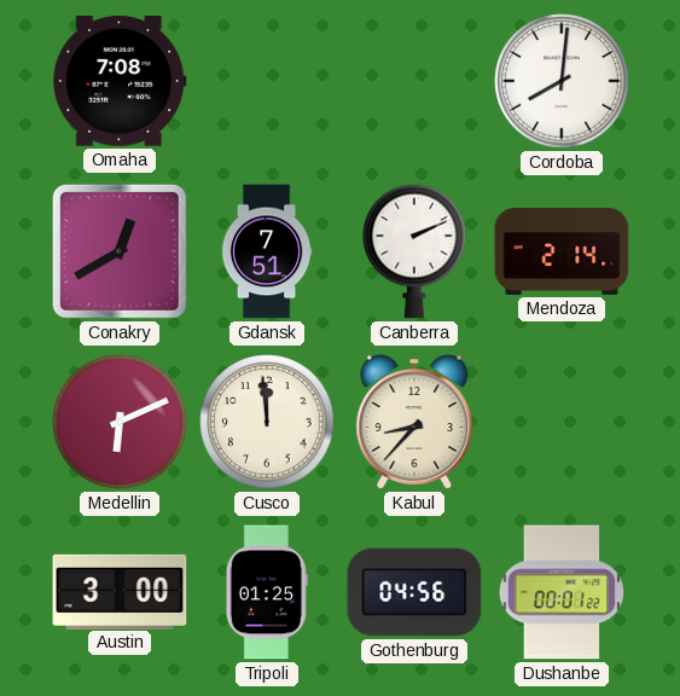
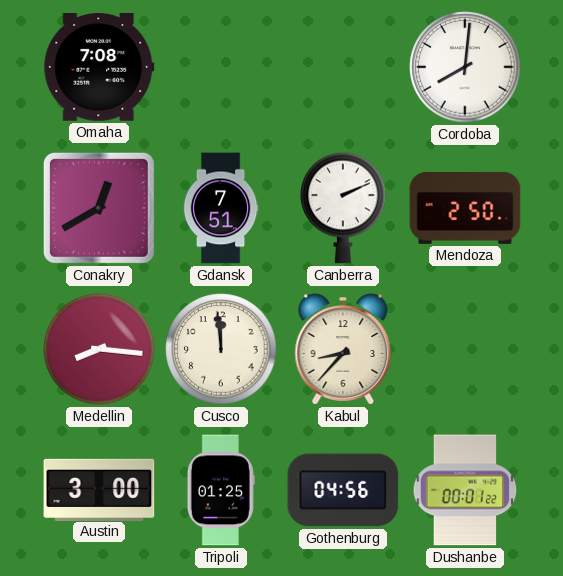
Mendoza: 2:14 -> 2:50
Medellin: 6:11 -> 8:16
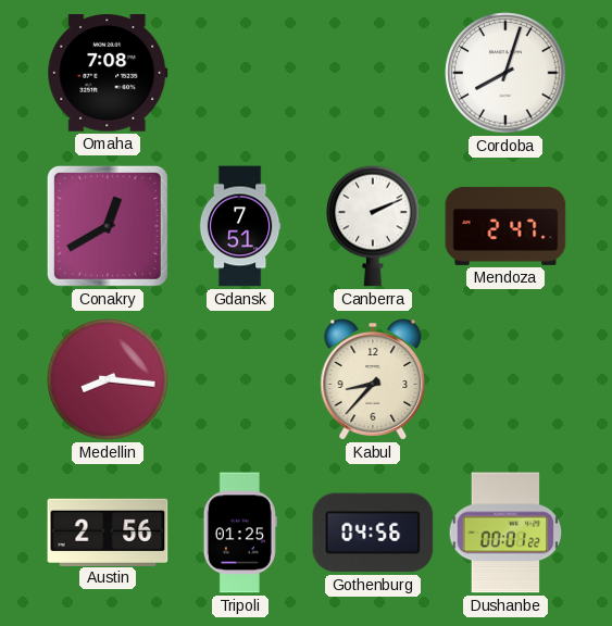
Cordoba: 8:01 -> 8:03
Mendoza: 2:50 -> 2:47
Cusco: 11:59 -> none
Austin: 3:00 -> 2:56
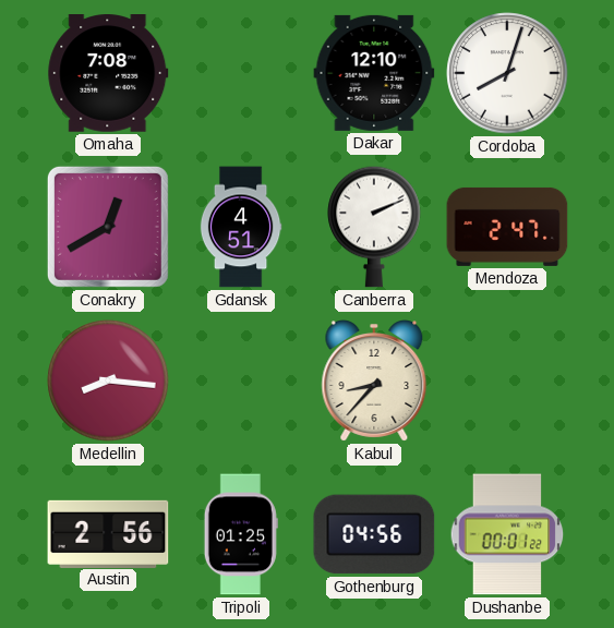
Dakar: none -> 12:10
Gdansk: 7:51 -> 4:51
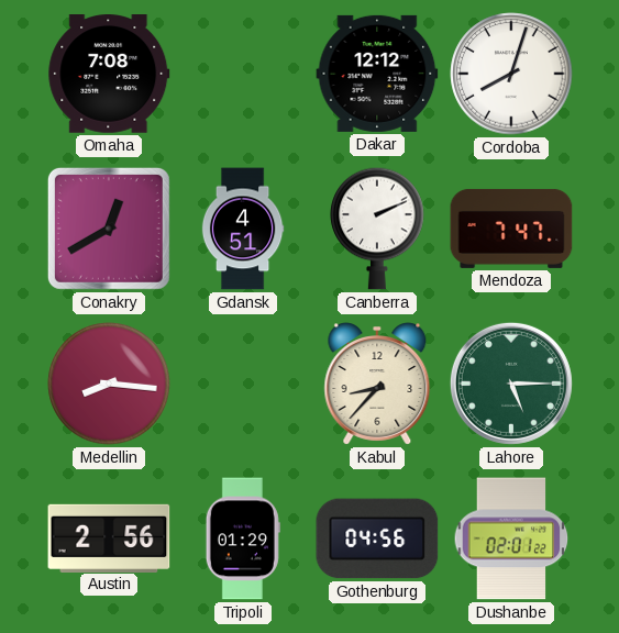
Dakar: 12:10 -> 12:12
Mendoza: 2:47 -> 7:47
Lahore: none -> 5:15
Tripoli: 01:25 -> 01:29
Dushanbe: 00:01 -> 02:01
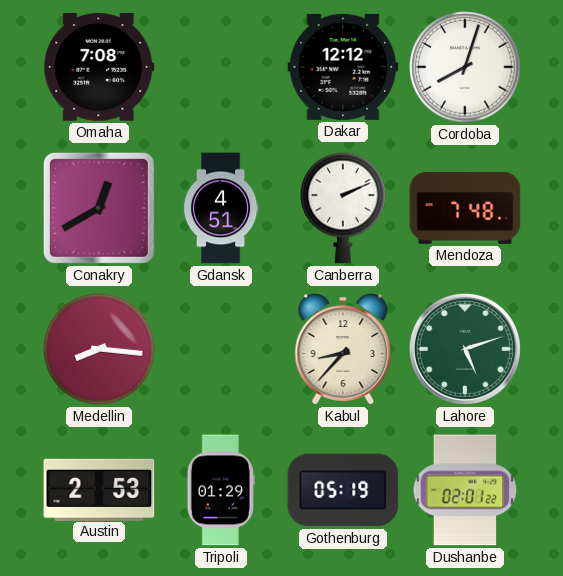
Mendoza: 7:47 -> 7:48
Lahore: 5:15 -> 5:12
Austin: 2:56 -> 2:53
Gothenburg: 04:56 -> 05:19
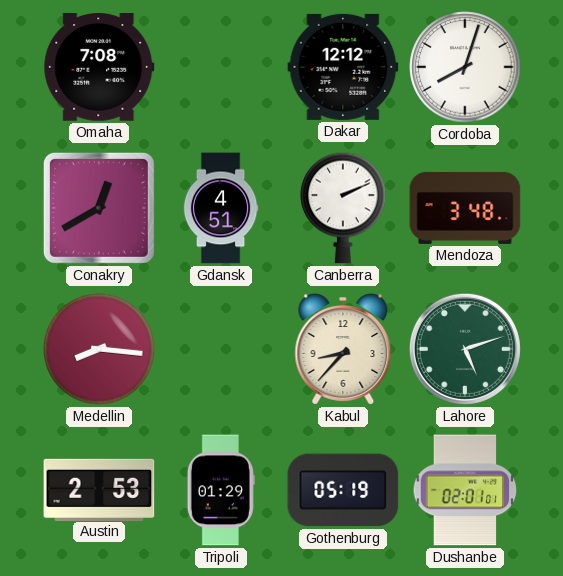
Mendoza: 7:48 -> 3:48
Dushanbe: 02:01:22 -> 02:01:01
